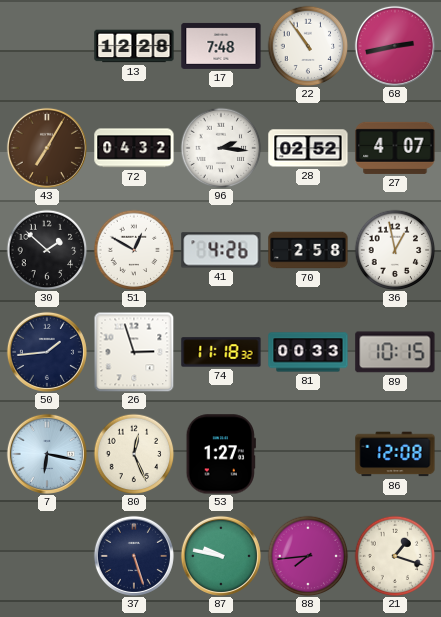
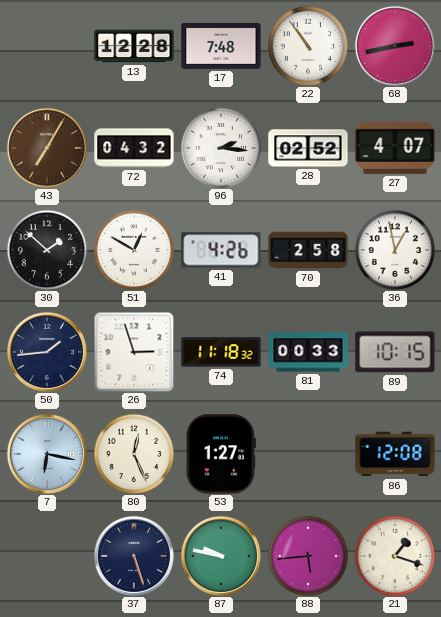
88: 7:44 -> 5:44
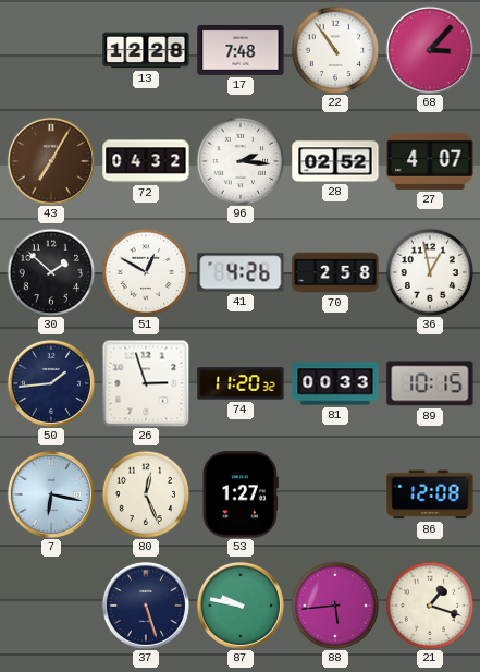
68: 2:43 -> 3:07
74: 11:18 -> 11:20
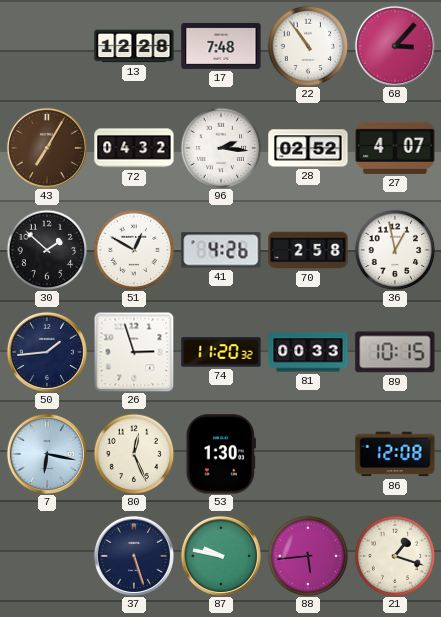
53: 1:27 -> 1:30
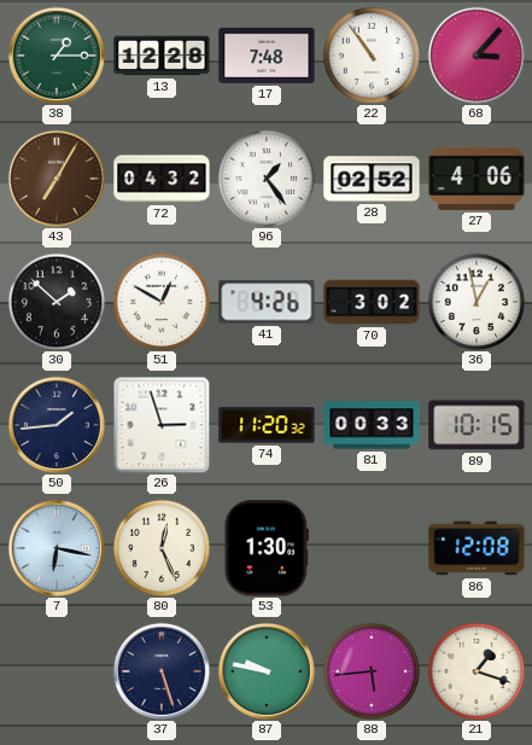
38: none -> 1:15
96: 2:16 -> 1:24
27: 4:07 -> 4:06
70: 2:58 -> 3:02
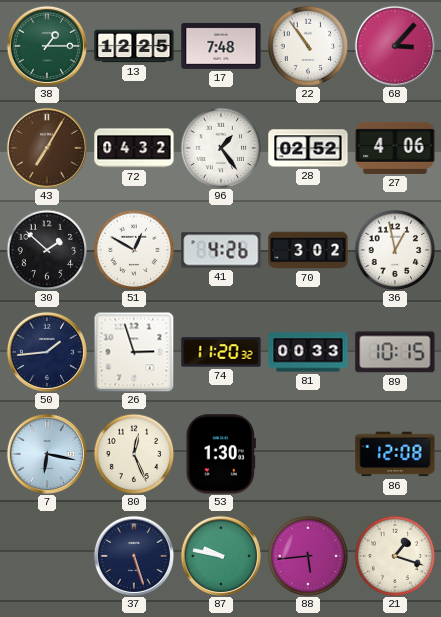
13: 12:28 -> 12:25
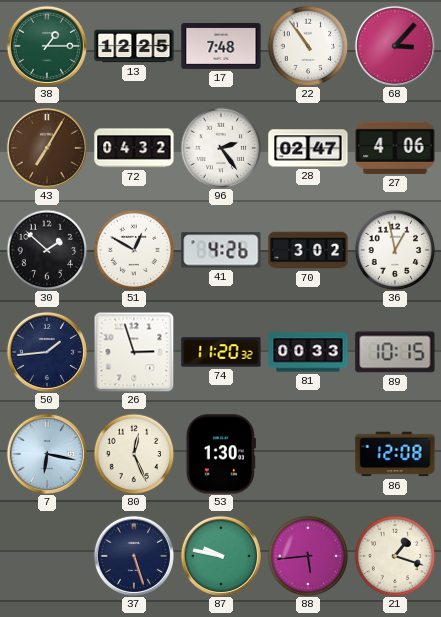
96: 1:24 -> 2:24
28: 02:52 -> 02:47
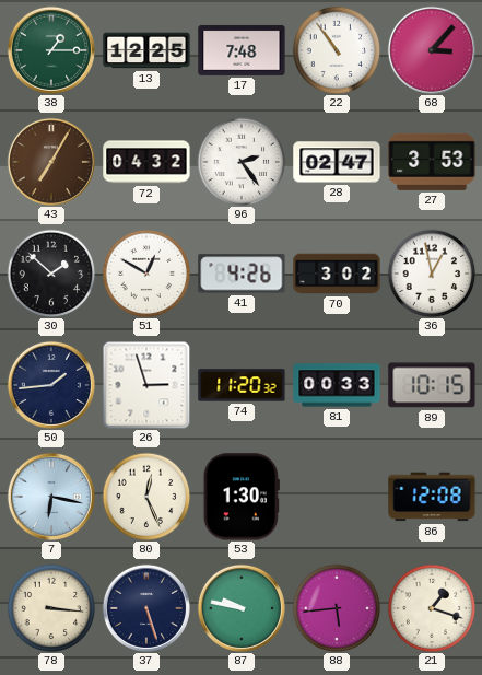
27: 4:06 -> 3:53
78: none -> 3:16
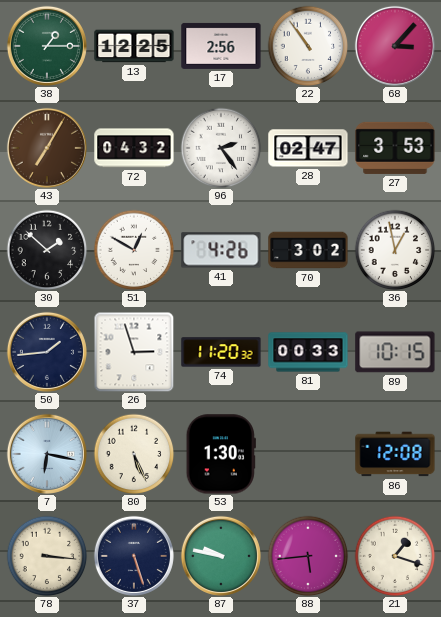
17: 7:48 -> 2:56
80: 12:26 -> 5:26
